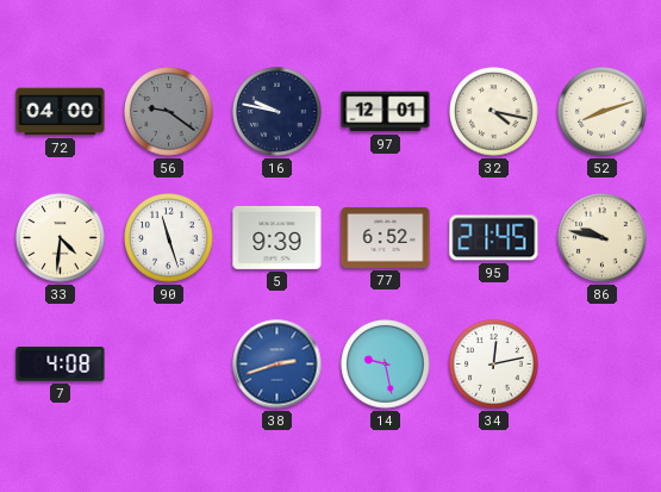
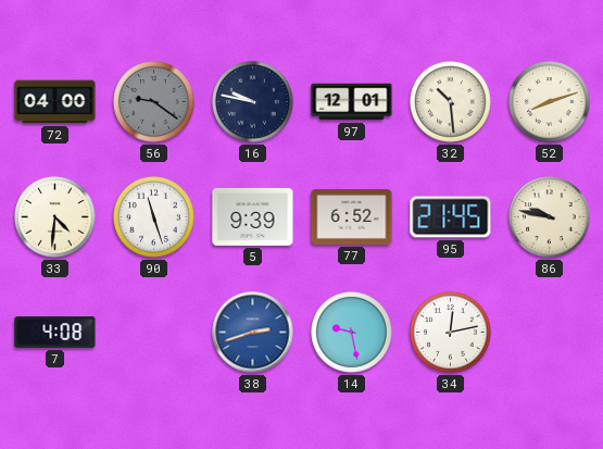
32: 4:17 -> 10:29
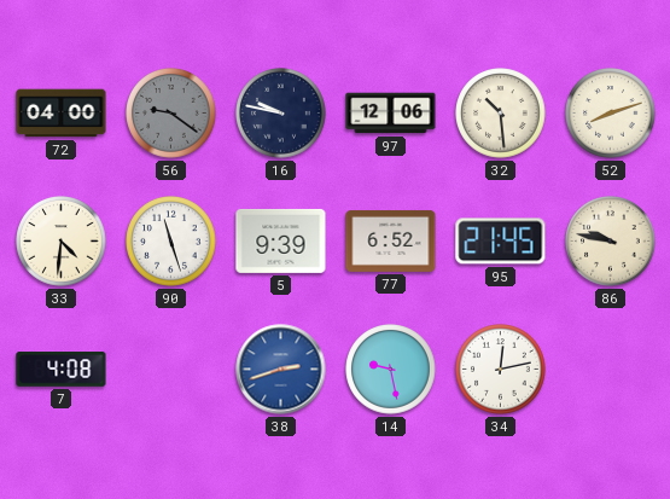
97: 12:01 -> 12:06
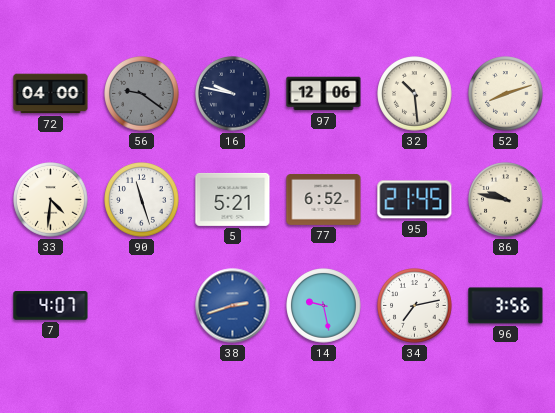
5: 9:39 -> 5:21
7: 4:08 -> 4:07
34: 12:13 -> 7:13
96: none -> 3:56
